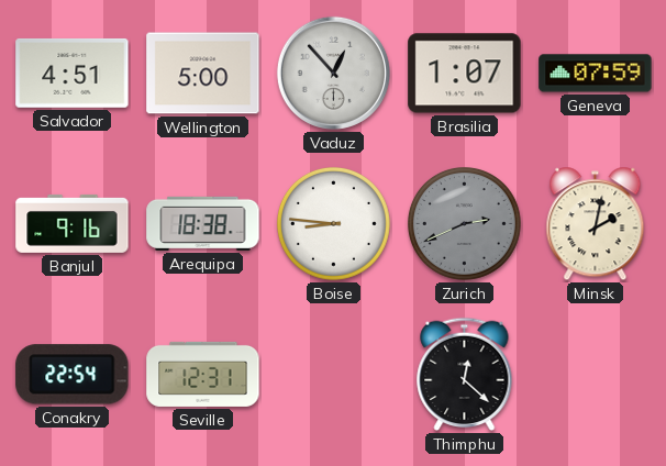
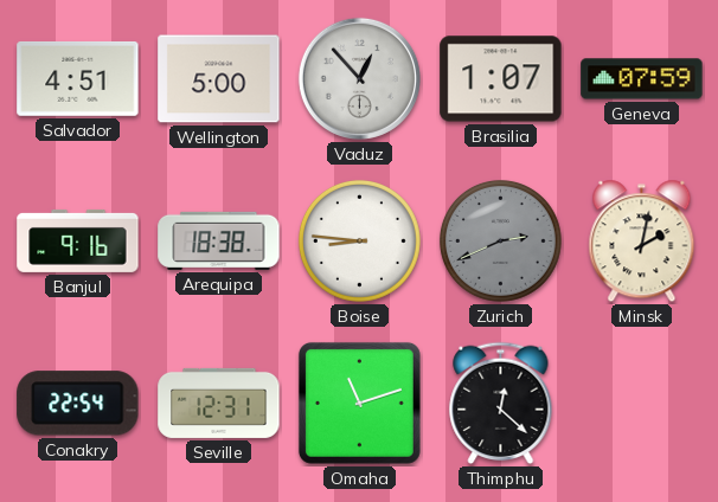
Omaha: none -> 11:12
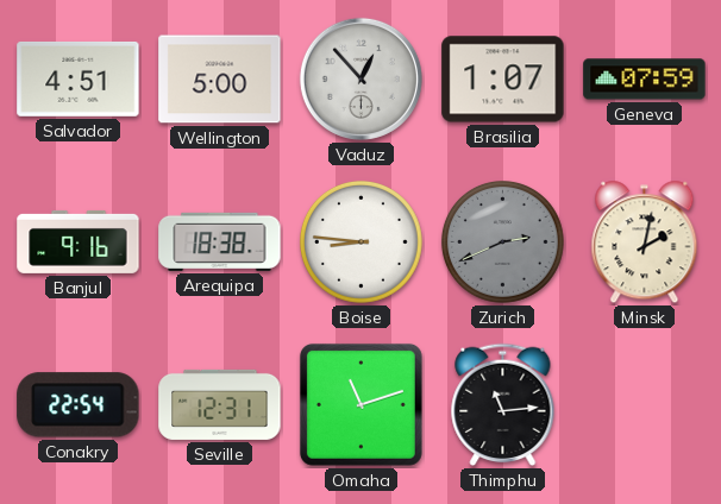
Thimphu: 12:22 -> 11:14
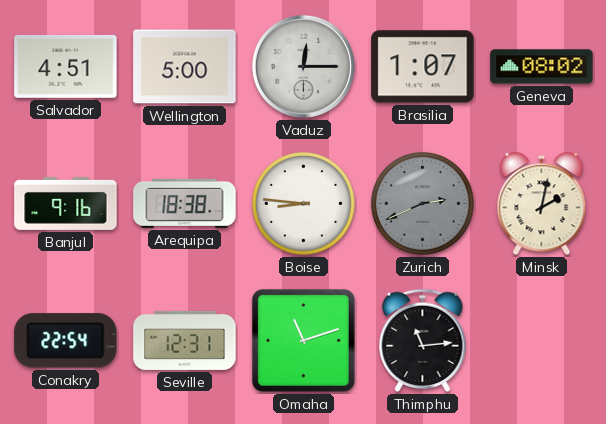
Vaduz: 12:53 -> 12:15
Geneva: 07:59 -> 08:02
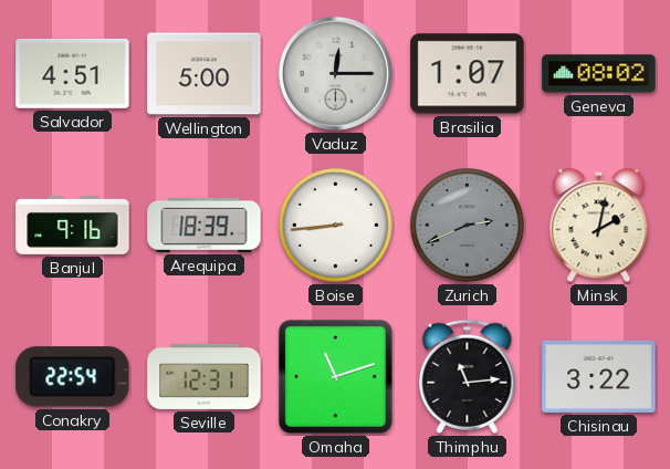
Arequipa: 18:38 -> 18:39
Boise: 8:46 -> 8:44
Chisinau: none -> 3:22
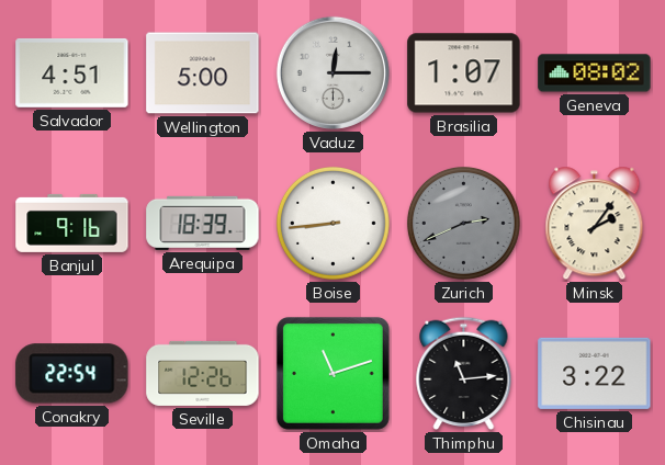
Minsk: 2:02 -> 2:06
Seville: 12:31 -> 12:26
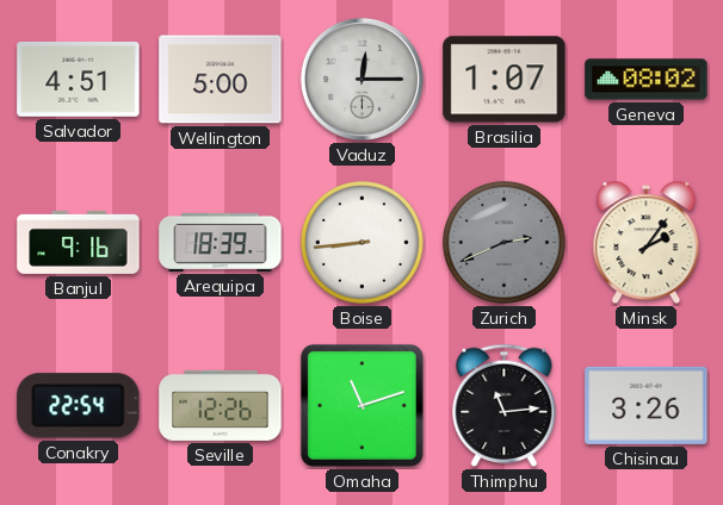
Chisinau: 3:22 -> 3:26
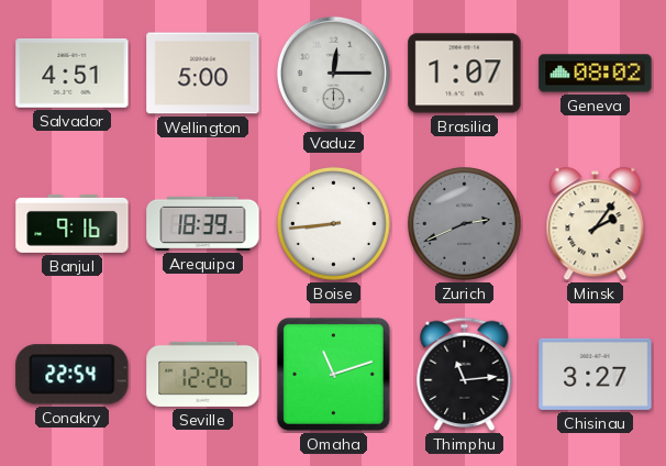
Chisinau: 3:26 -> 3:27
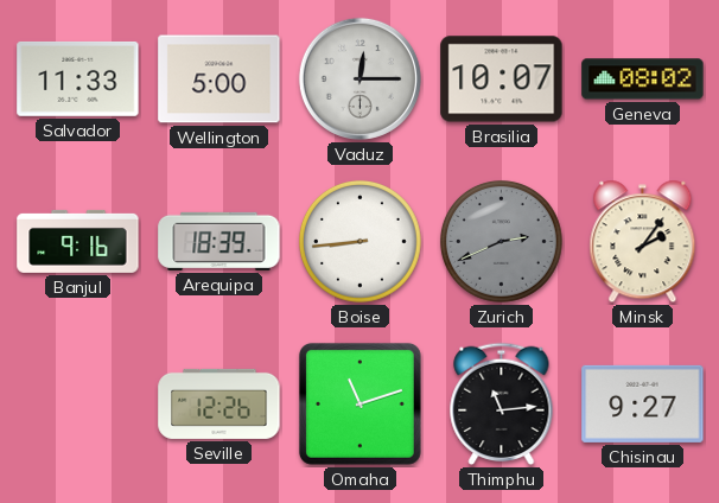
Salvador: 4:51 -> 11:33
Brasilia: 1:07 -> 10:07
Conakry: 22:54 -> none
Chisinau: 3:27 -> 9:27
